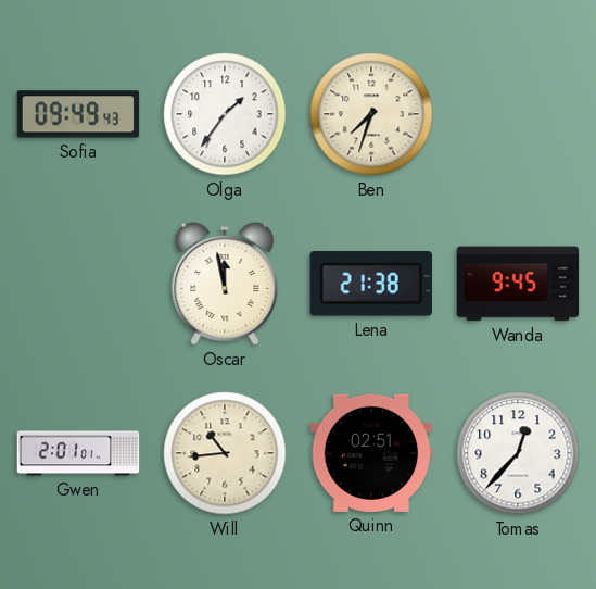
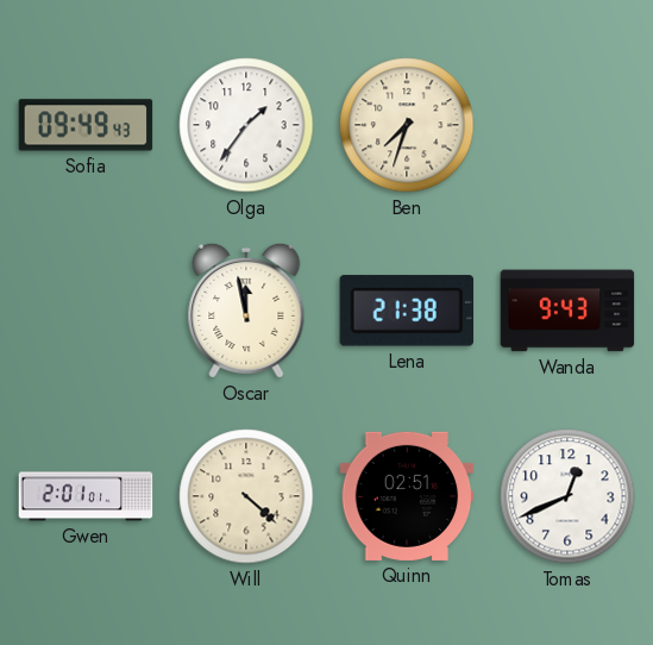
Wanda: 9:45 -> 9:43
Will: 10:44 -> 4:22
Tomas: 12:37 -> 12:41
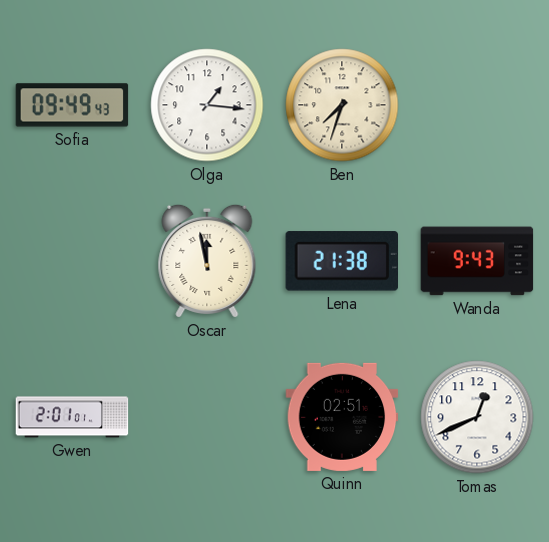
Olga: 1:36 -> 1:16
Will: 4:22 -> none
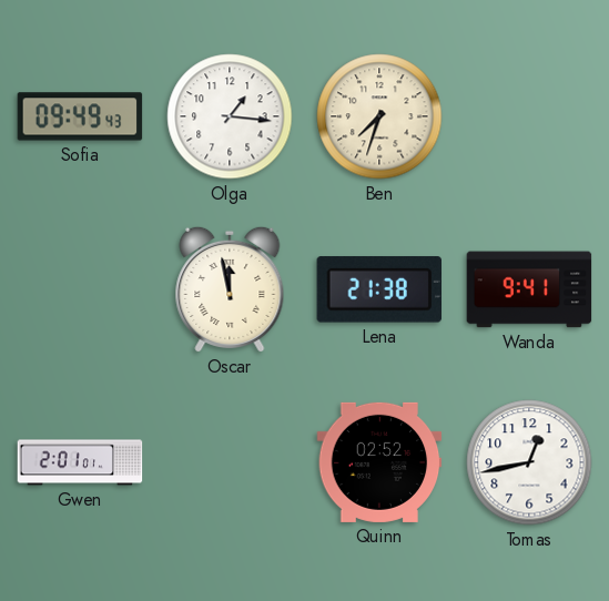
Wanda: 9:43 -> 9:41
Quinn: 02:51 -> 02:52
Tomas: 12:41 -> 12:43
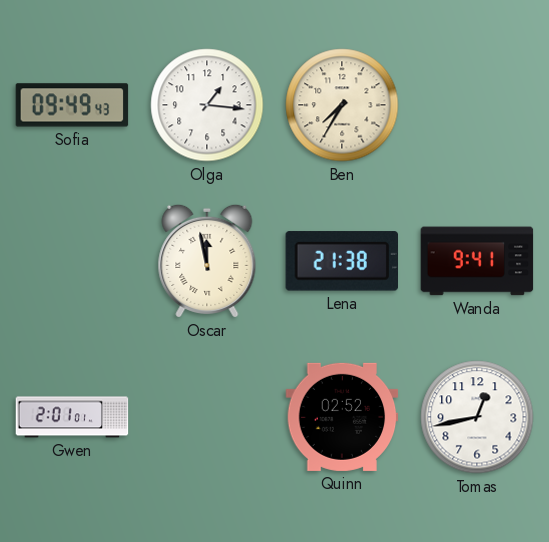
Ben: 7:33 -> 7:35
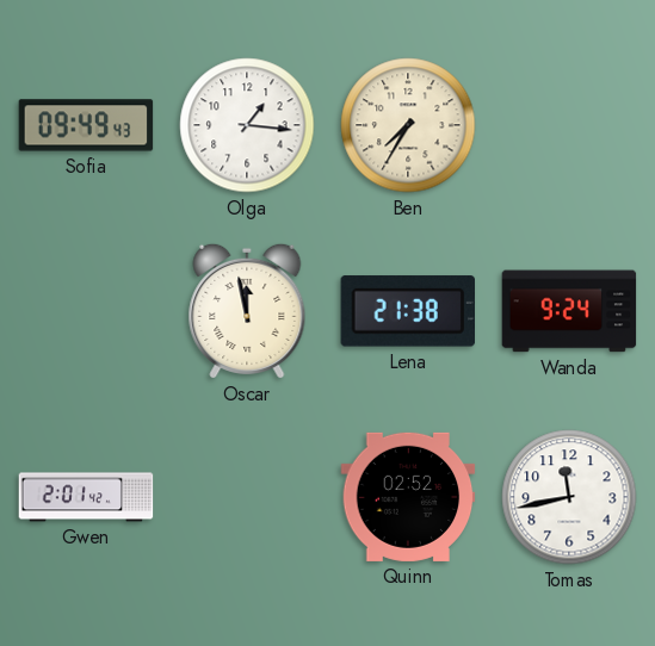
Wanda: 9:41 -> 9:24
Gwen: 2:01:01 -> 2:01:42
Tomas: 12:43 -> 11:43
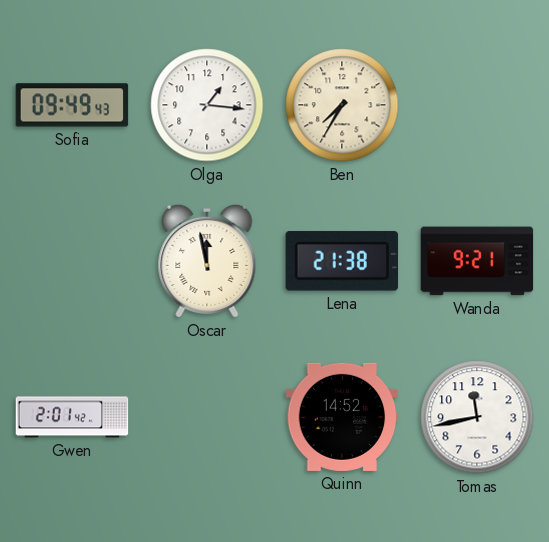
Wanda: 9:24 -> 9:21
Quinn: 02:52 -> 14:52
